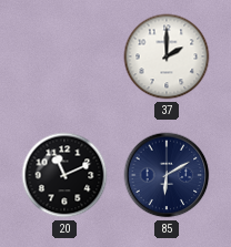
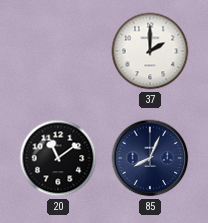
20: 11:11 -> 11:09
85: 6:10 -> 8:04
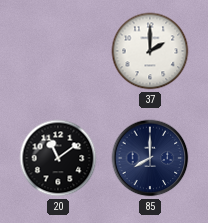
85: 8:04 -> 8:00
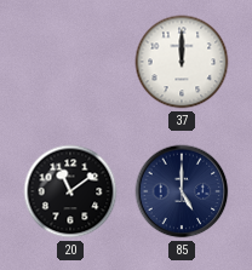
37: 2:00 -> 12:00
85: 8:00 -> 5:00
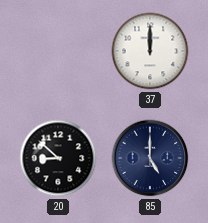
20: 11:09 -> 8:52
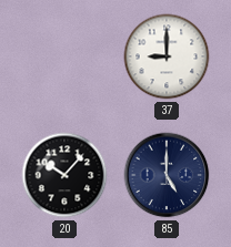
37: 12:00 -> 9:00
20: 8:52 -> 10:07
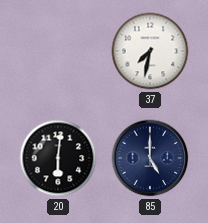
37: 9:00 -> 7:32
20: 10:07 -> 6:01
